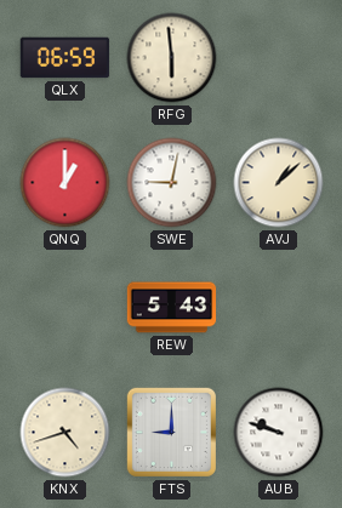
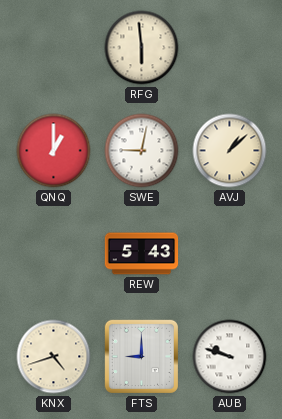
QLX: 06:59 -> none
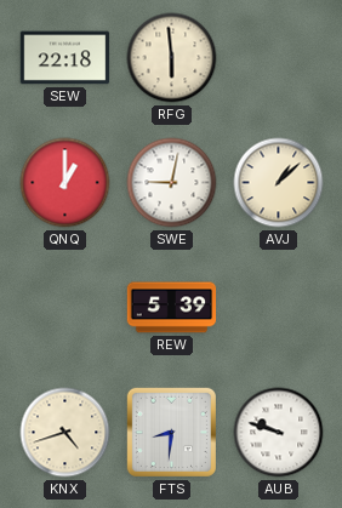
SEW: none -> 22:18
REW: 5:43 -> 5:39
FTS: 9:00 -> 8:31
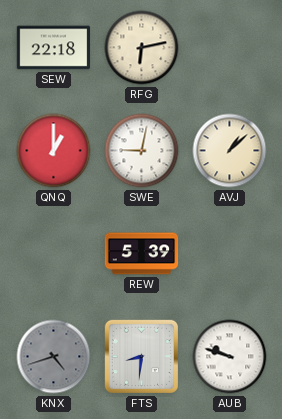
RFG: 5:59 -> 6:13
KNX dial: cream -> grey
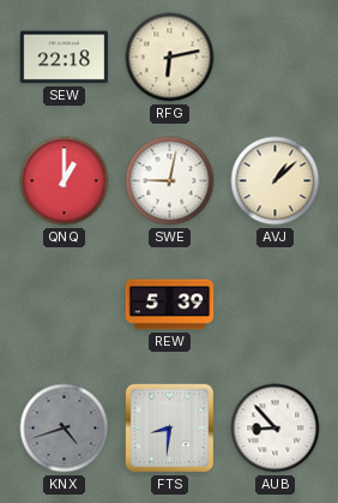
AUB: 9:48 -> 8:53
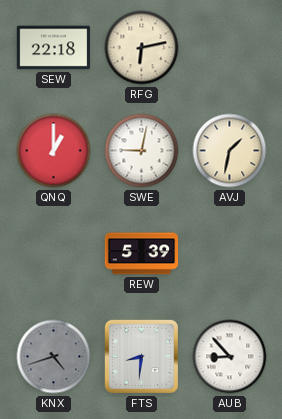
AVJ: 1:08 -> 1:32
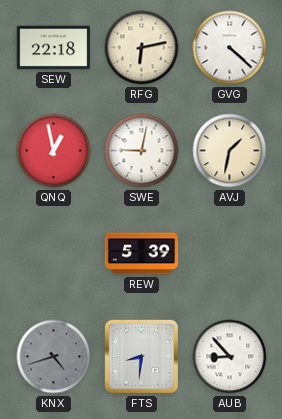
GVG: none -> 4:22
QNQ: 1:00 -> 12:58
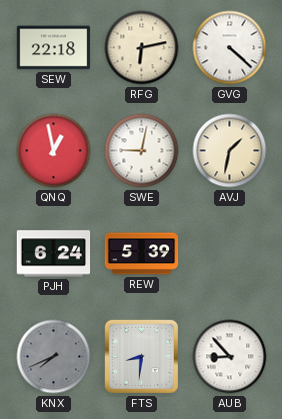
PJH: none -> 6:24
KNX: 4:42 -> 7:41
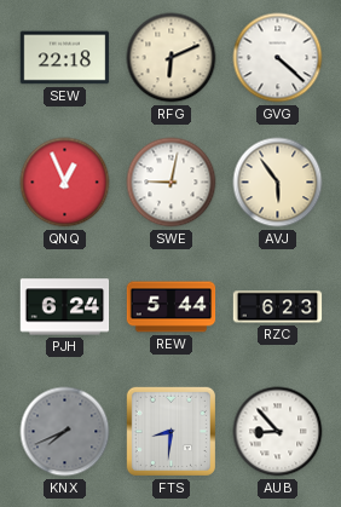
RFG: 6:13 -> 6:11
QNQ: 12:58 -> 12:56
AVJ: 1:32 -> 5:54
REW: 5:39 -> 5:44
RZC: none -> 6:23
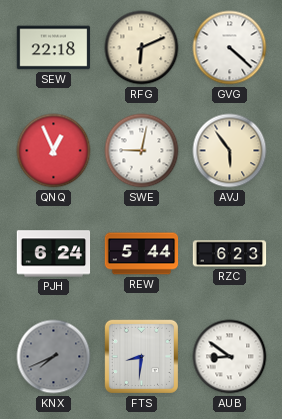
AUB: 8:53 -> 8:51
